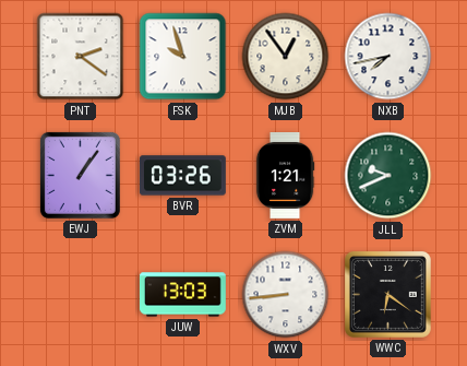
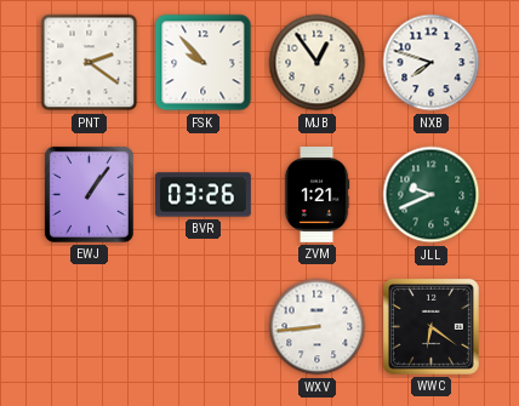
FSK: 9:57 -> 9:53
NXB: 7:43 -> 7:48
JUW: 13:03 -> none
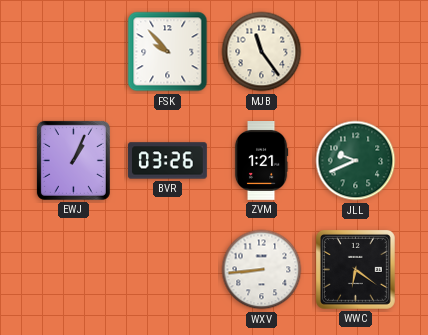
PNT: 2:21 -> none
MJB: 12:54 -> 11:24
NXB: 7:48 -> none
EWJ: 1:06 -> 1:04
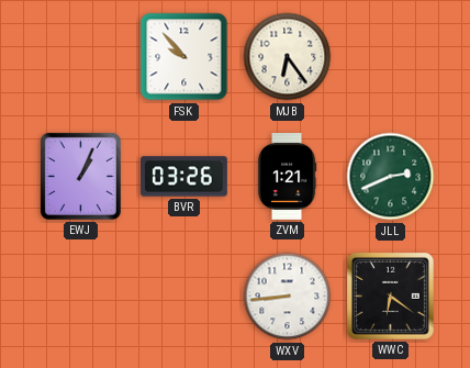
MJB: 11:24 -> 6:24
JLL: 9:41 -> 2:41
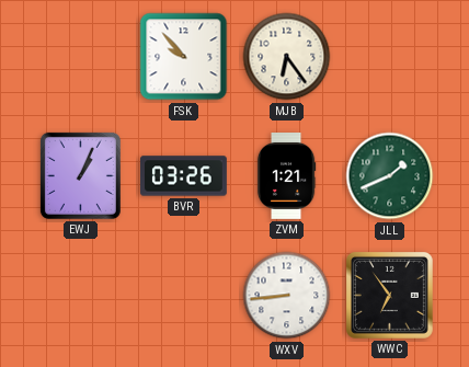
JLL: 2:41 -> 1:41
WWC: 6:21 -> 6:54
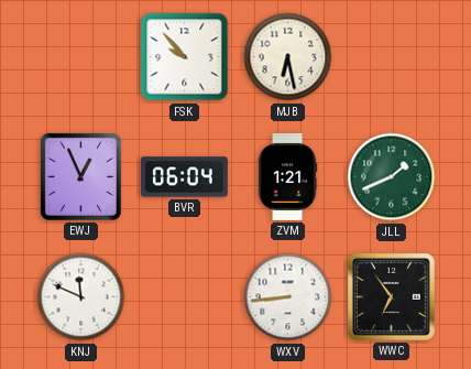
MJB: 6:24 -> 6:28
EWJ: 1:04 -> 12:56
BVR: 03:26 -> 06:04
KNJ: none -> 11:49
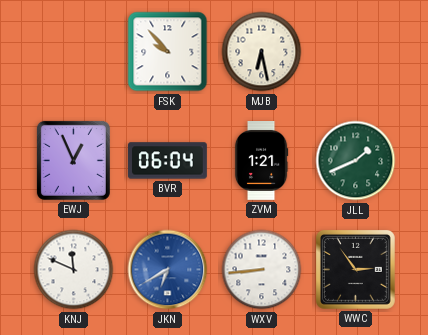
JKN: none -> 6:40
WWC: 6:54 -> 2:54
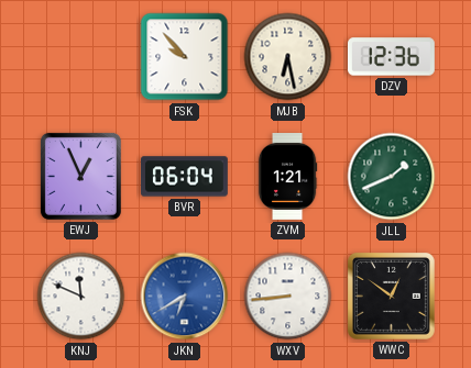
DZV: none -> 12:36
WWC: 2:54 -> 12:51
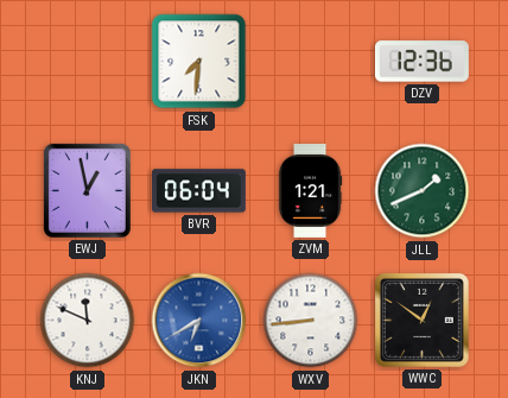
FSK: 9:53 -> 7:31
MJB: 6:28 -> none
EWJ: 12:56 -> 12:58
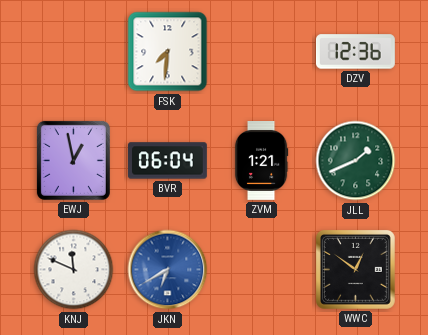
WXV: 8:44 -> none
